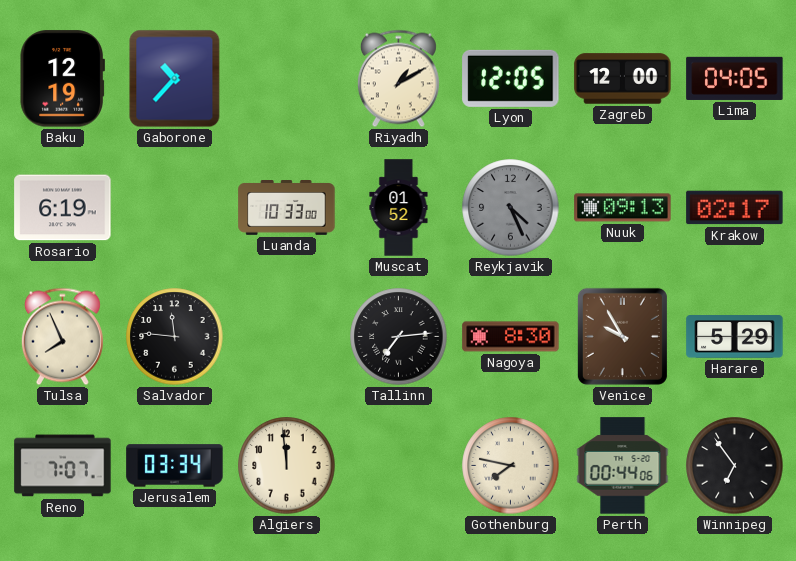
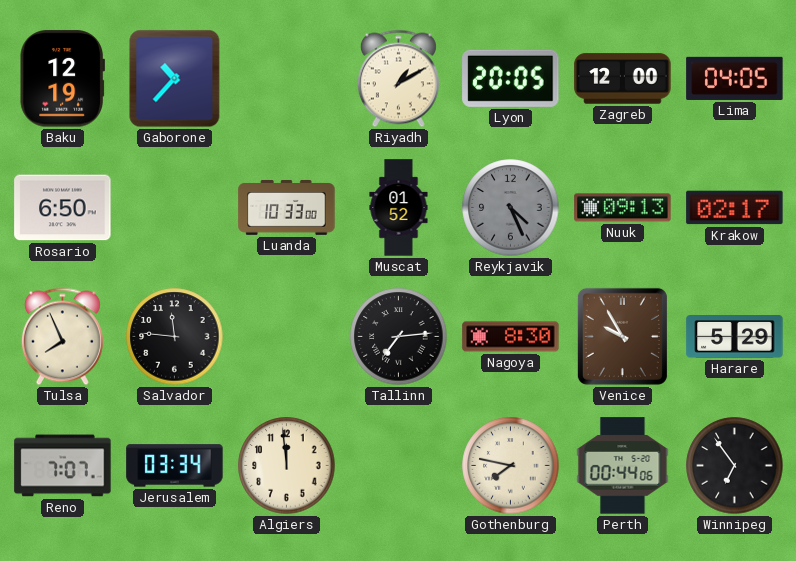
Lyon: 12:05 -> 20:05
Rosario: 6:19 -> 6:50
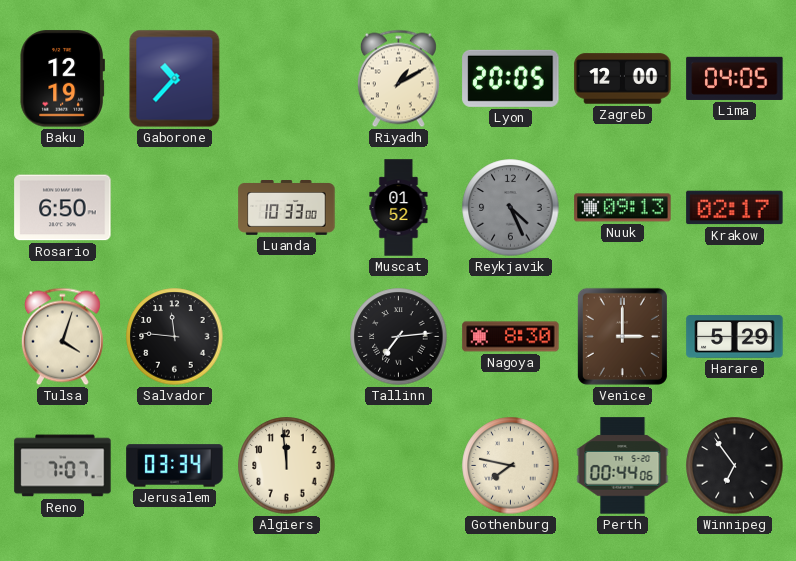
Tulsa: 7:56 -> 4:03
Venice: 9:55 -> 3:00
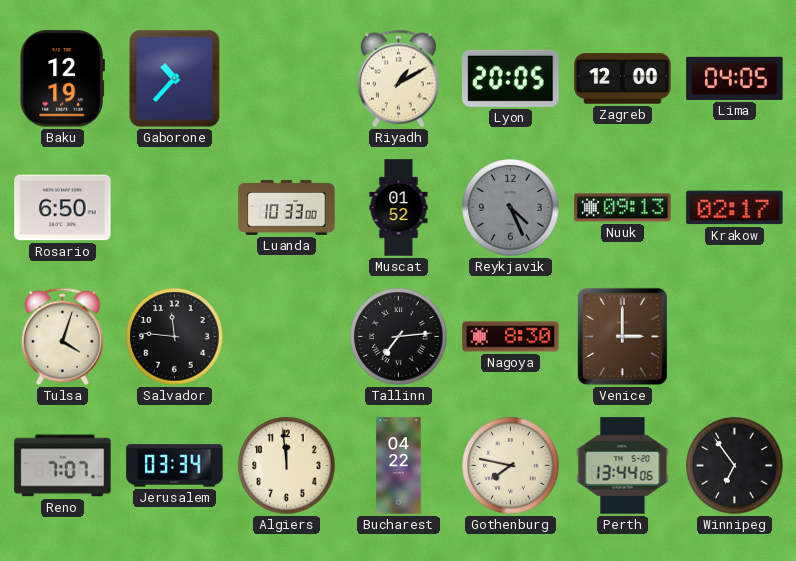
Harare: 5:29 -> none
Bucharest: none -> 04:22
Perth: 00:44 -> 13:44
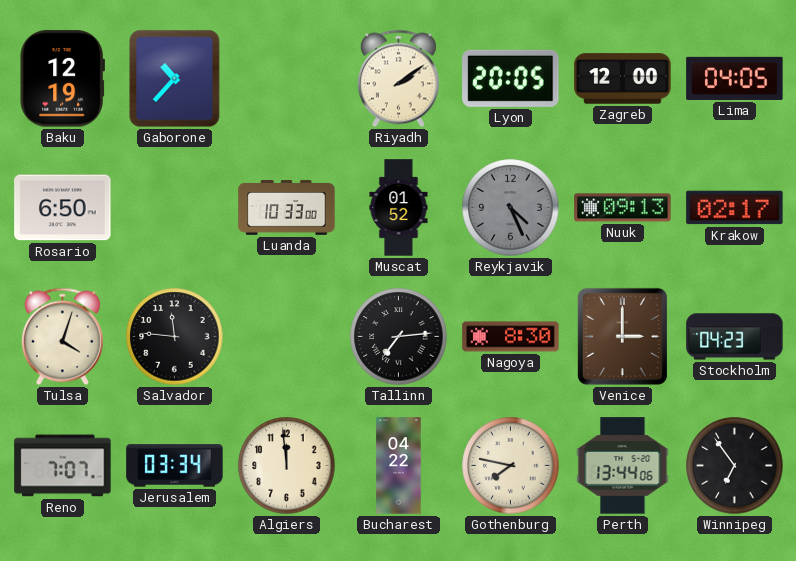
Riyadh: 1:10 -> 2:09
Stockholm: none -> 04:23
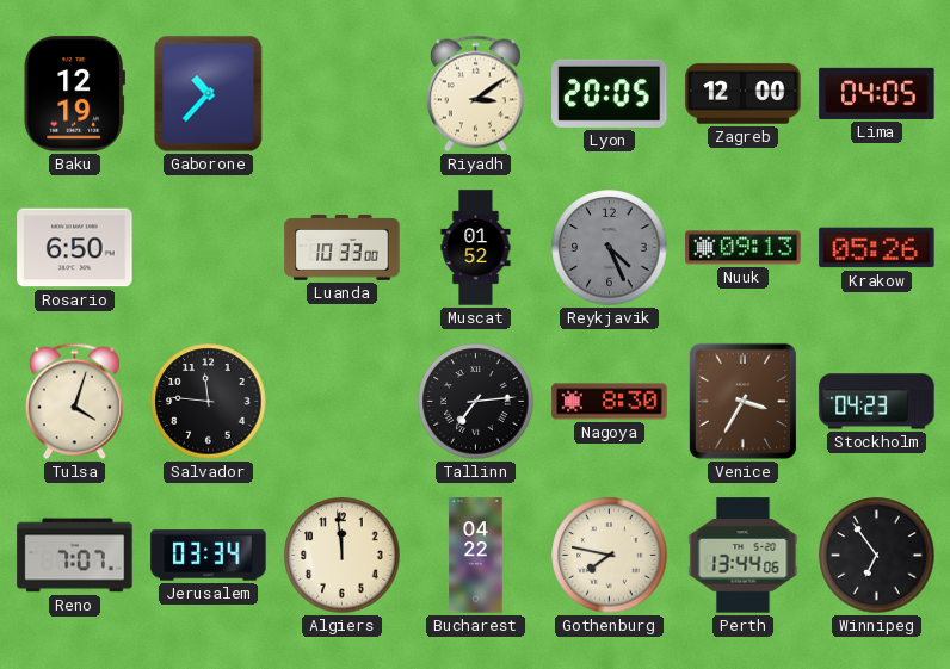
Riyadh: 2:09 -> 3:09
Krakow: 02:17 -> 05:26
Venice: 3:00 -> 3:35
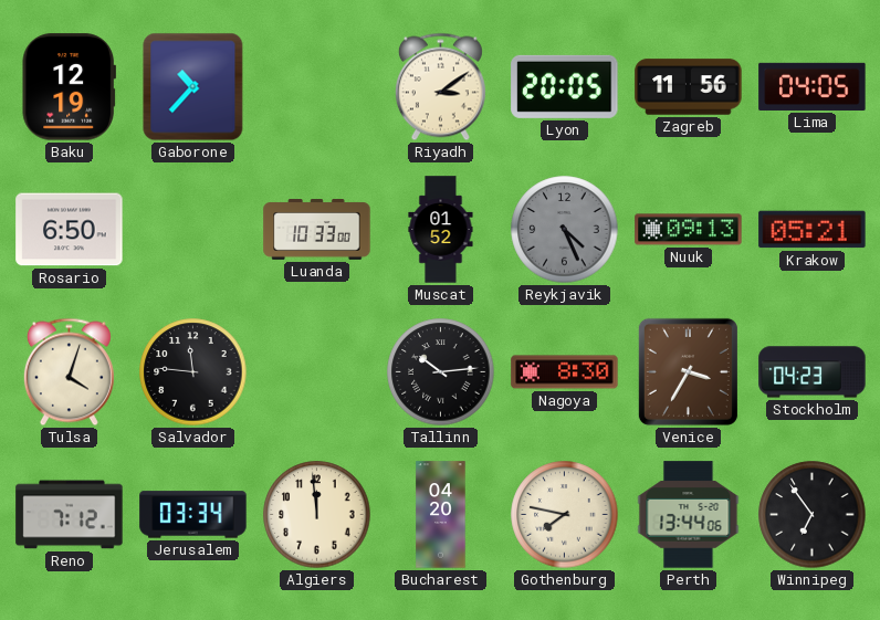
Zagreb: 12:00 -> 11:56
Krakow: 05:26 -> 05:21
Tallinn: 7:14 -> 10:14
Reno: 7:07 -> 7:12
Bucharest: 04:22 -> 04:20
